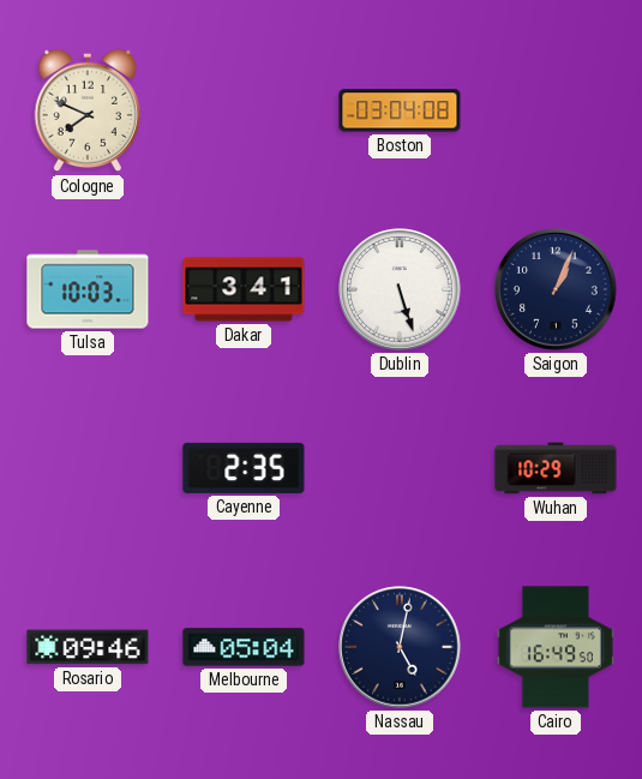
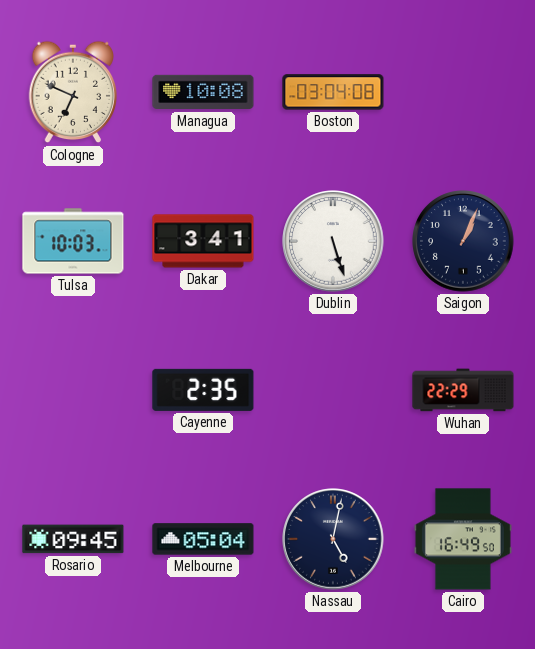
Cologne: 7:49 -> 6:49
Managua: none -> 10:08
Wuhan: 10:29 -> 22:29
Rosario: 09:46 -> 09:45
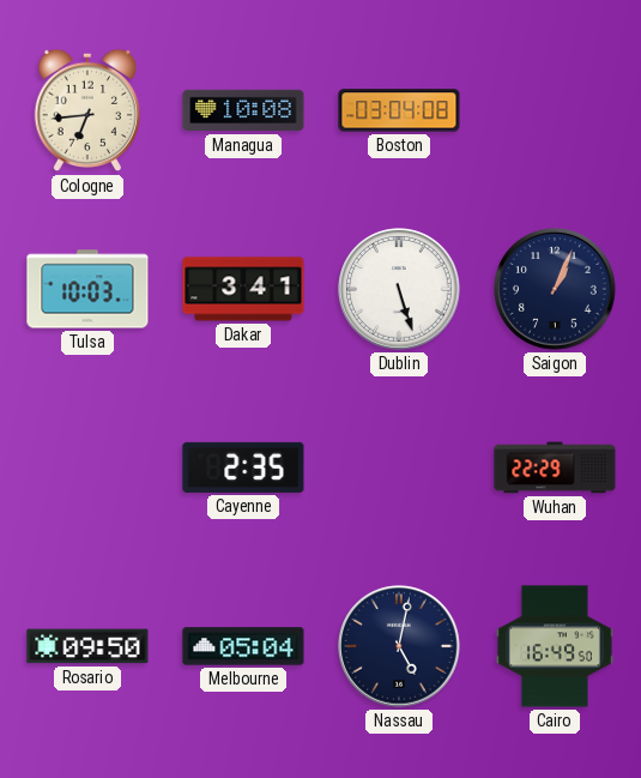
Cologne: 6:49 -> 6:44
Rosario: 09:45 -> 09:50
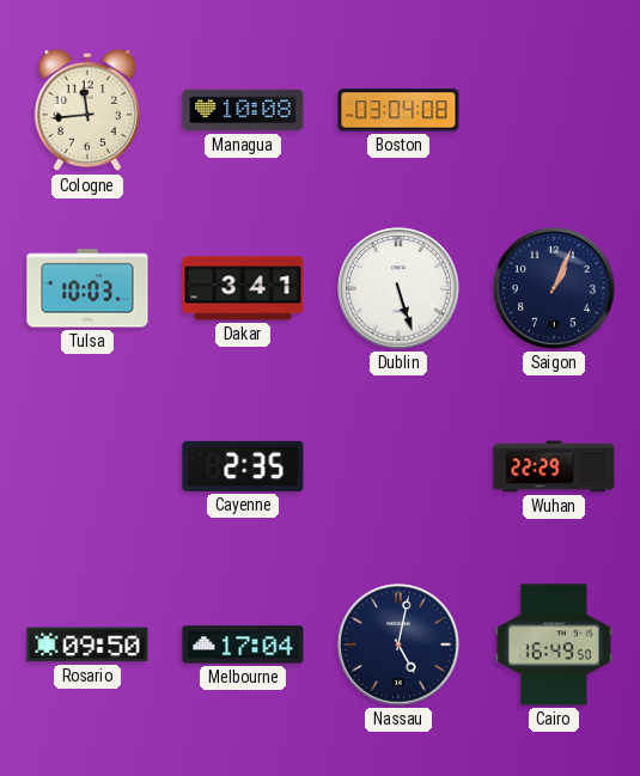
Cologne: 6:44 -> 11:44
Melbourne: 05:04 -> 17:04
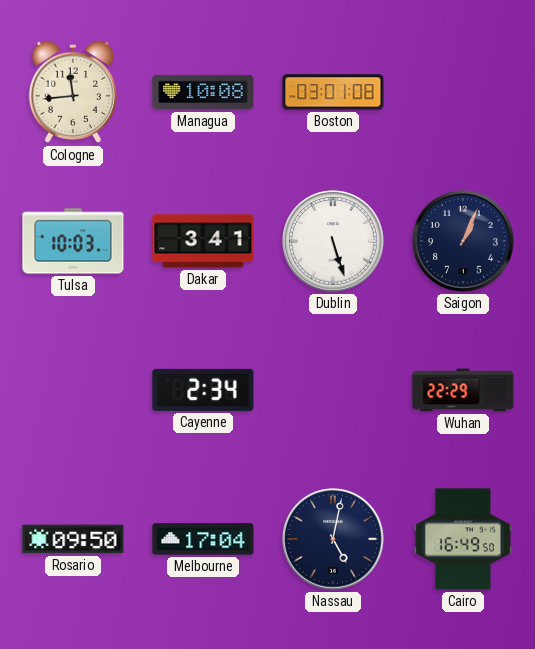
Boston: 03:04 -> 03:01
Cayenne: 2:35 -> 2:34
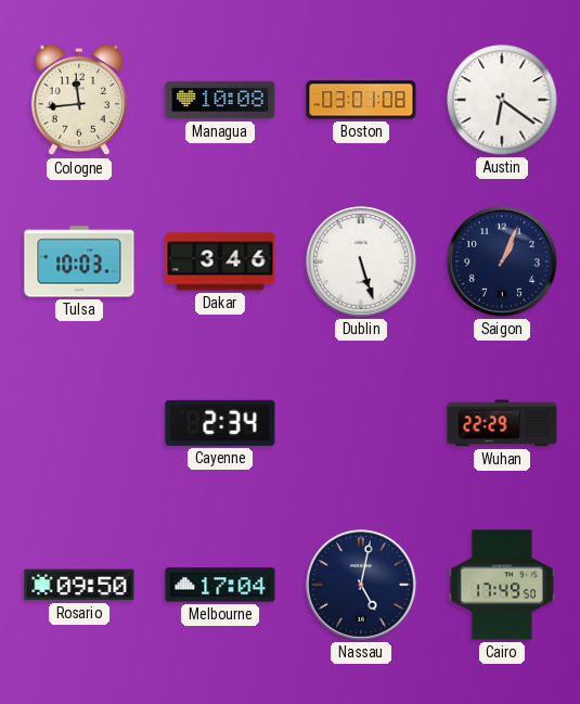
Austin: none -> 6:21
Dakar: 3:41 -> 3:46
Cairo: 16:49 -> 17:49
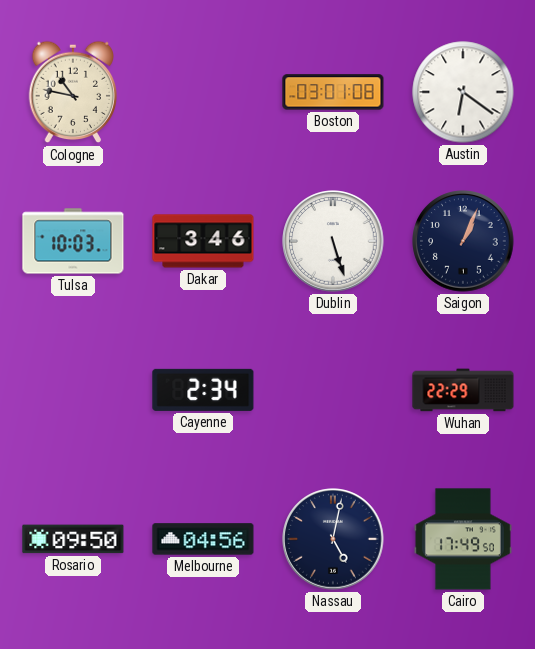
Cologne: 11:44 -> 10:47
Managua: 10:08 -> none
Melbourne: 17:04 -> 04:56
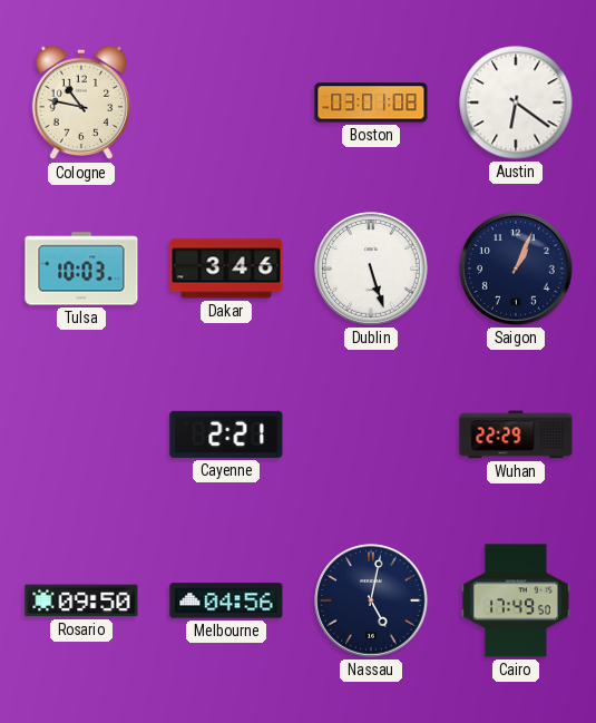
Cayenne: 2:34 -> 2:21
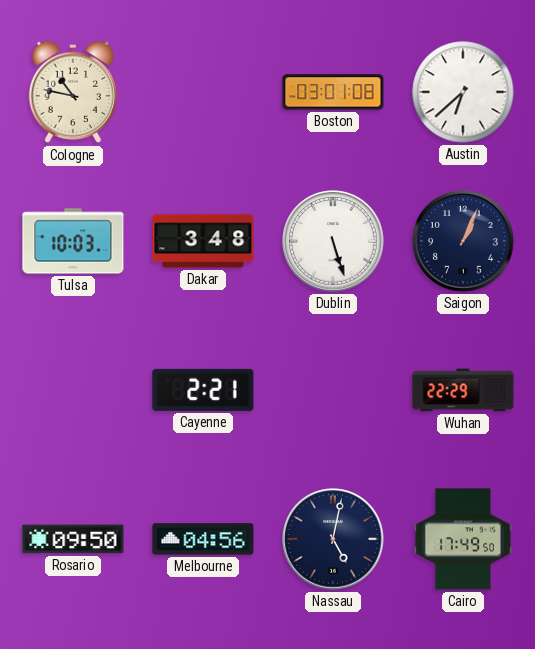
Austin: 6:21 -> 6:38
Dakar: 3:46 -> 3:48
